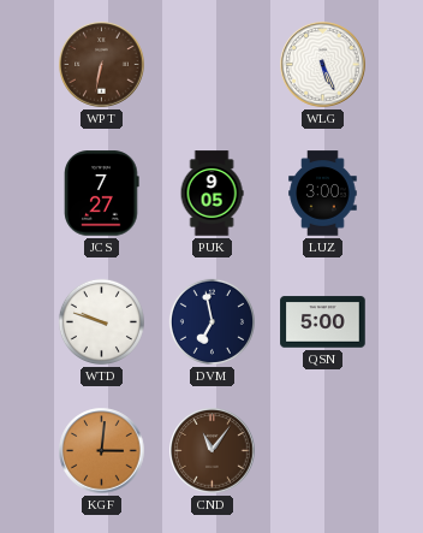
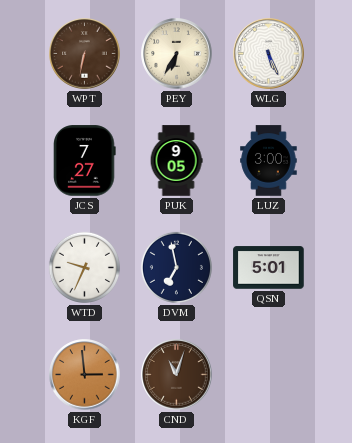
PEY: none -> 6:35
WTD: 9:48 -> 9:34
QSN: 5:00 -> 5:01
KGF: 3:01 -> 2:59
CND: 11:06 -> 11:03
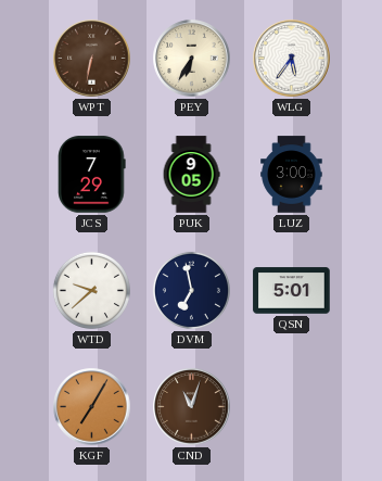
WLG: 5:26 -> 5:36
JCS: 7:27 -> 7:29
WTD: 9:34 -> 9:38
KGF: 2:59 -> 7:05
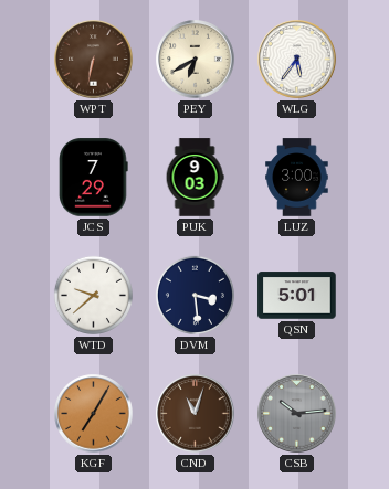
PEY: 6:35 -> 6:40
PUK: 9:05 -> 9:03
DVM: 6:58 -> 3:29
CSB: none -> 10:14
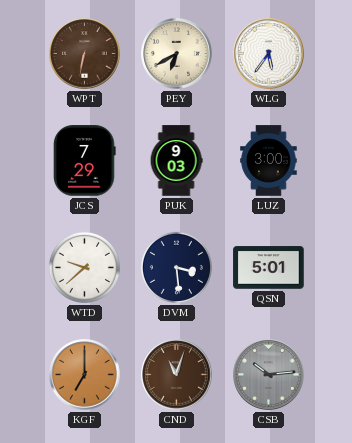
KGF: 7:05 -> 7:00
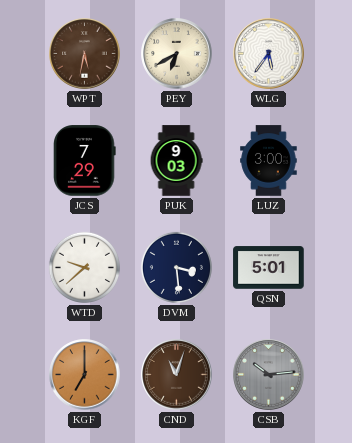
WPT: 6:32 -> 5:32
